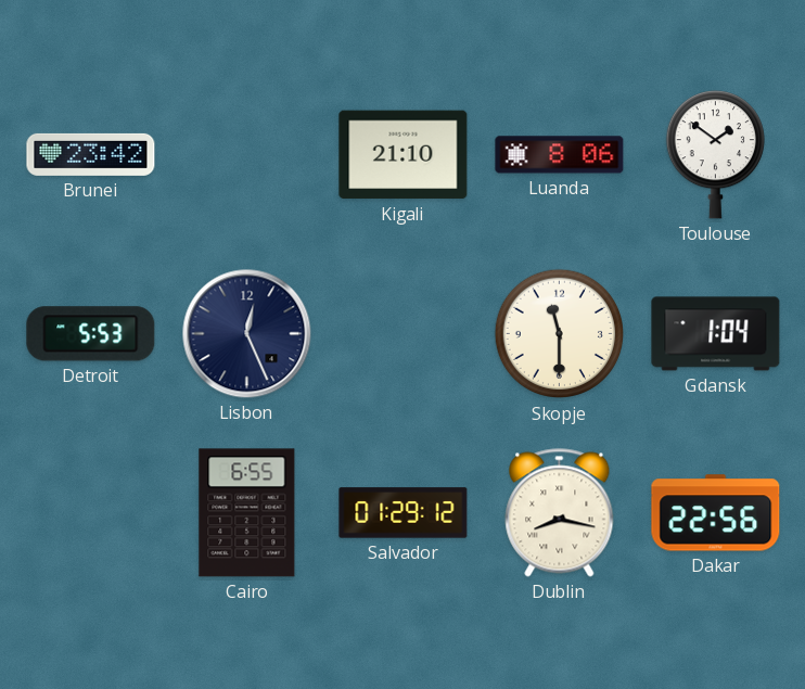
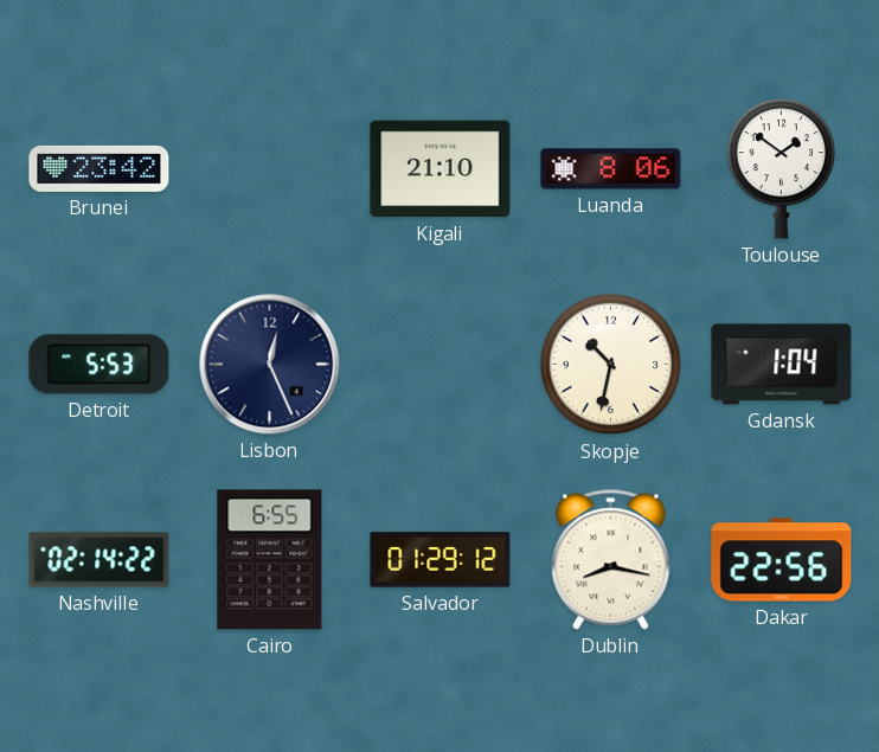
Skopje: 11:30 -> 10:32
Nashville: none -> 02:14
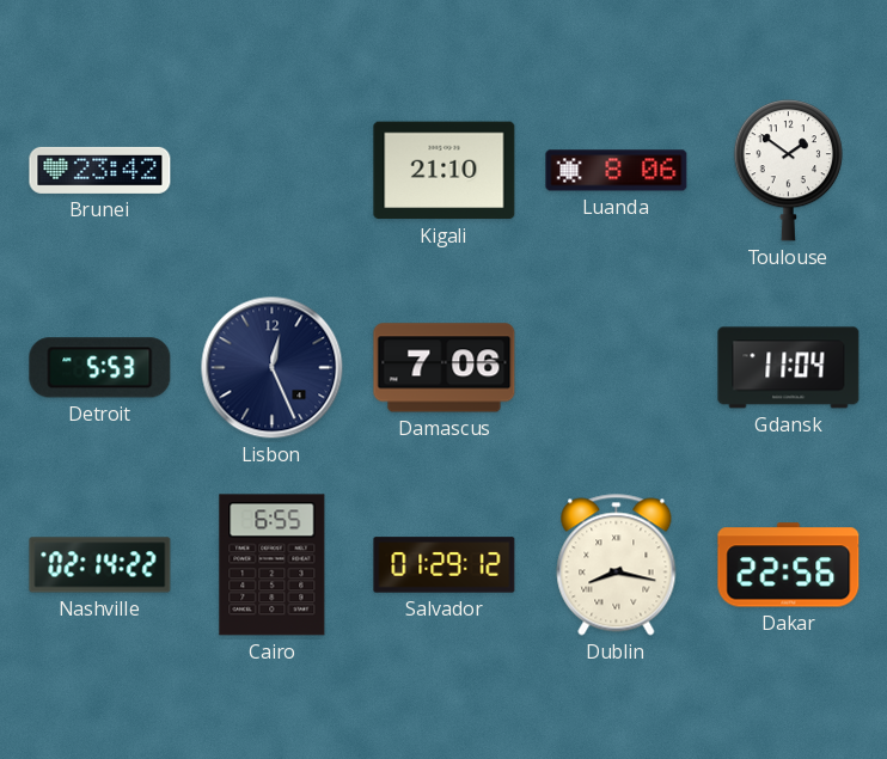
Damascus: none -> 7:06
Skopje: 10:32 -> none
Gdansk: 1:04 -> 11:04
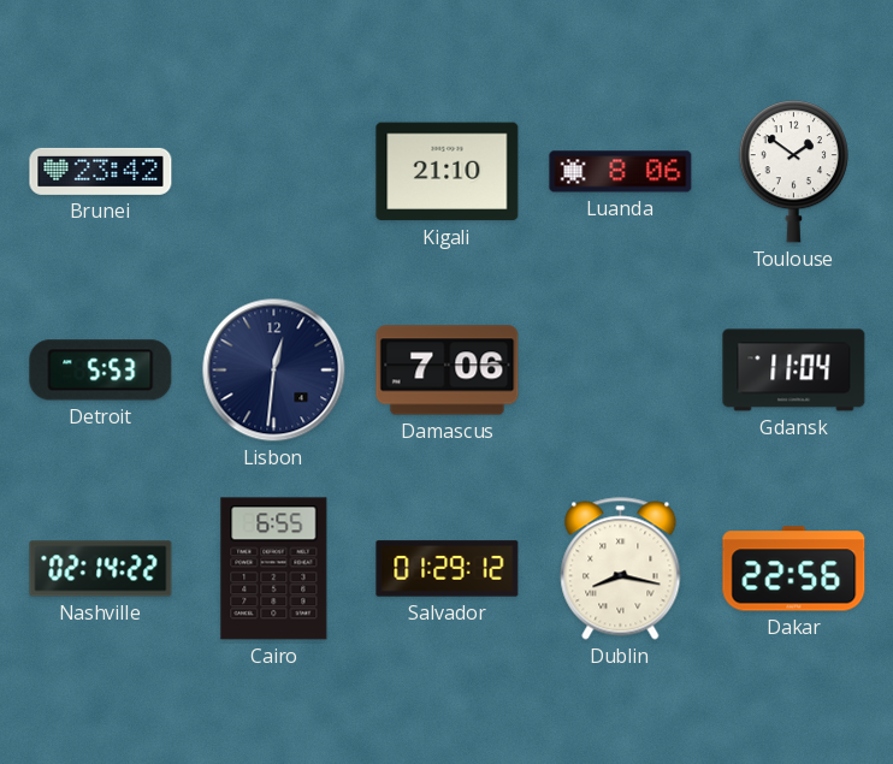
Lisbon: 12:26 -> 12:31
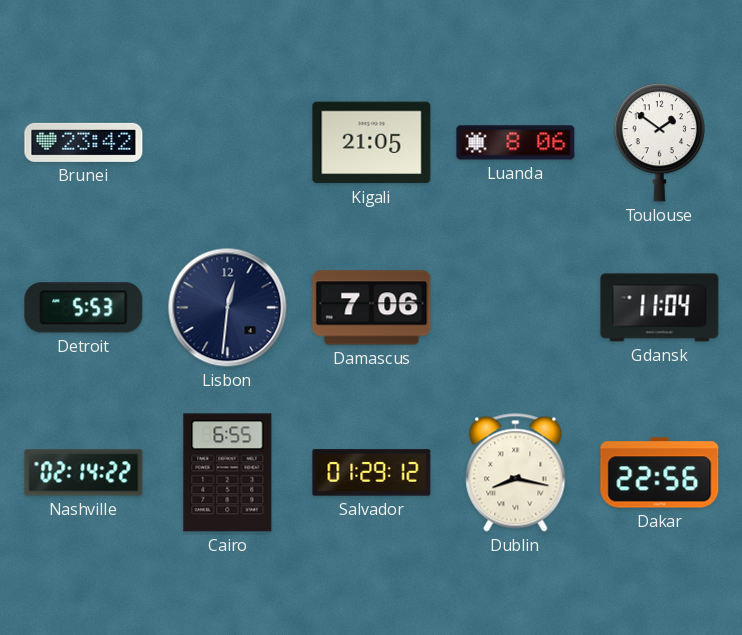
Kigali: 21:10 -> 21:05
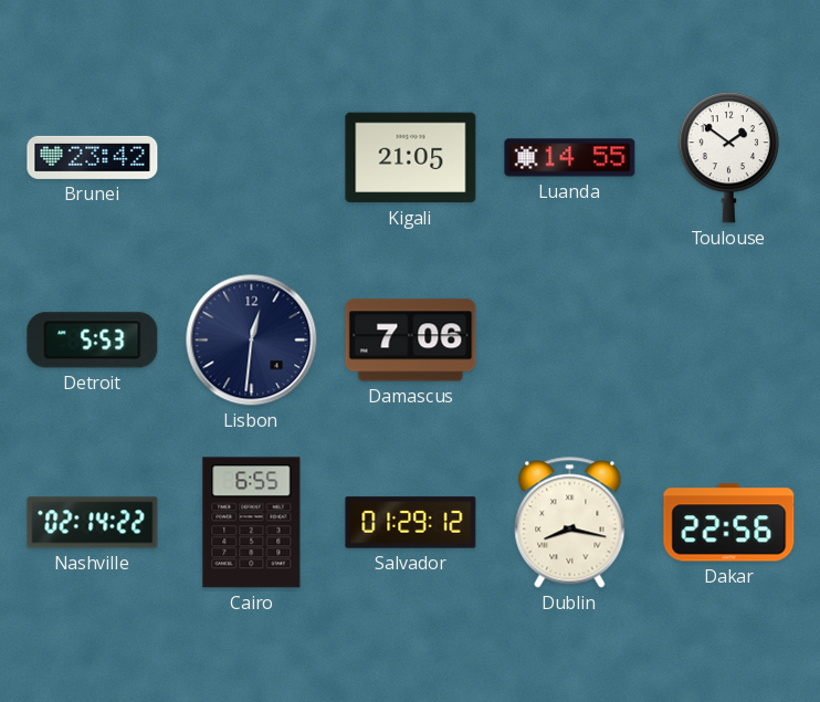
Luanda: 8:06 -> 14:55
Gdansk: 11:04 -> none
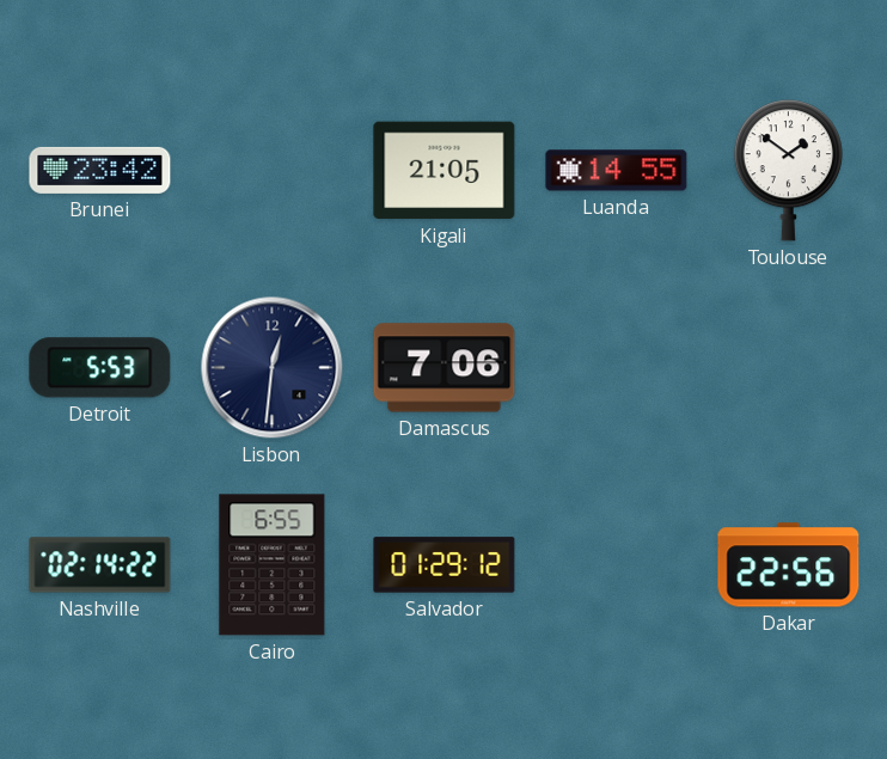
Dublin: 8:17 -> none
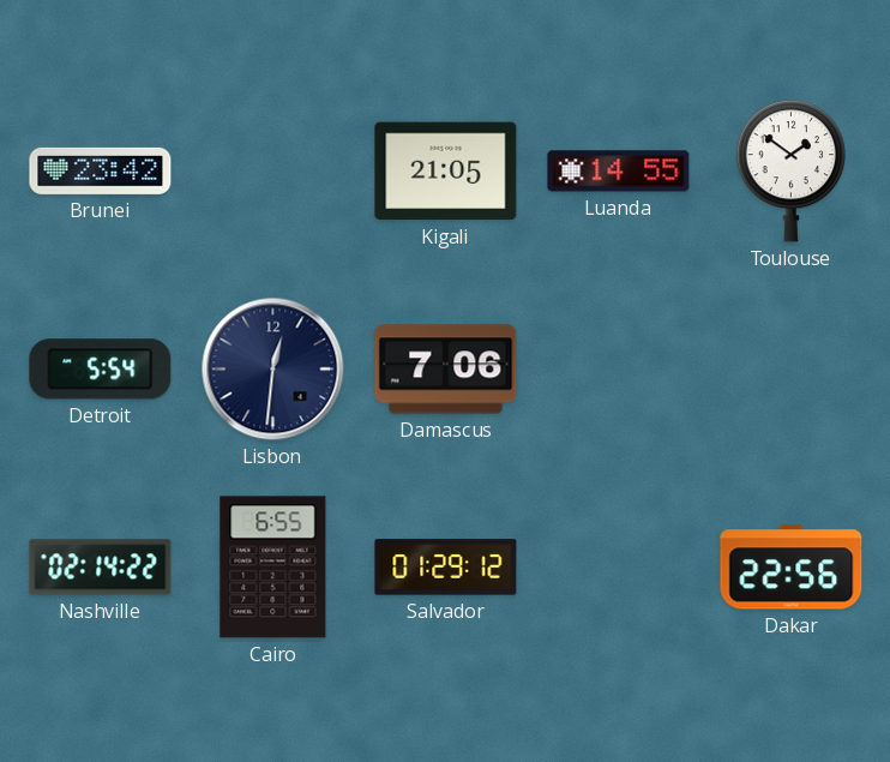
Detroit: 5:53 -> 5:54
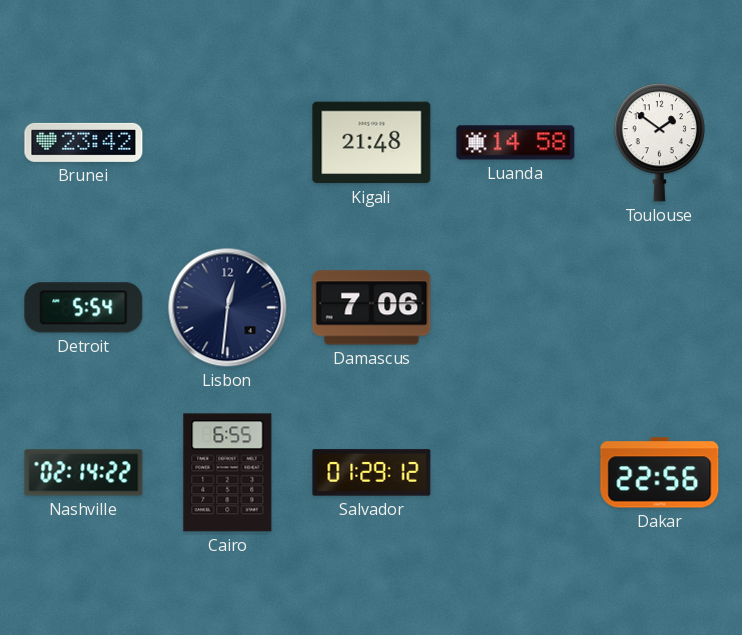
Kigali: 21:05 -> 21:48
Luanda: 14:55 -> 14:58
